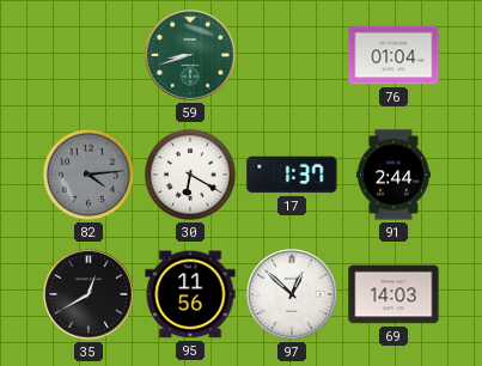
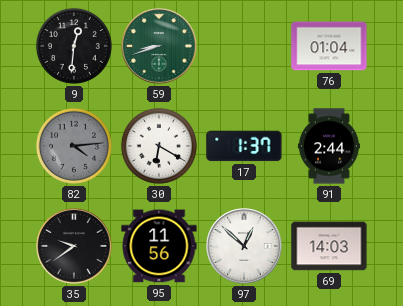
9: none -> 12:31
35: 12:40 -> 9:39
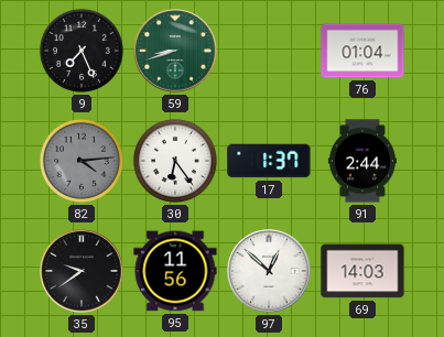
9: 12:31 -> 7:26
30: 6:20 -> 6:24
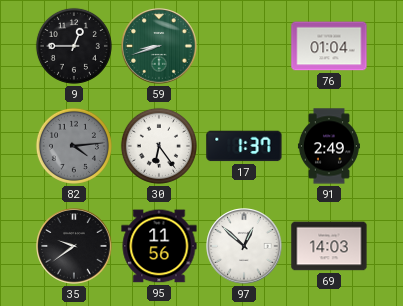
9: 7:26 -> 12:45
91: 2:44 -> 2:49
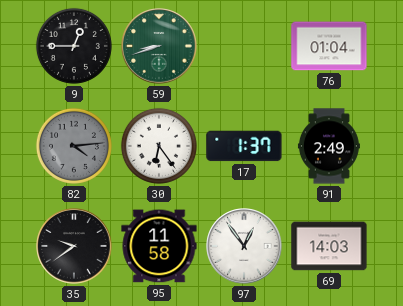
95: 11:56 -> 11:58
97: 12:52 -> 12:54
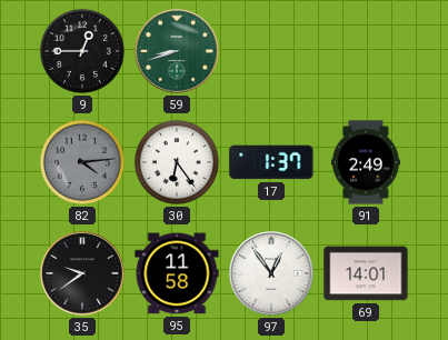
76: 01:04 -> none
69: 14:03 -> 14:01
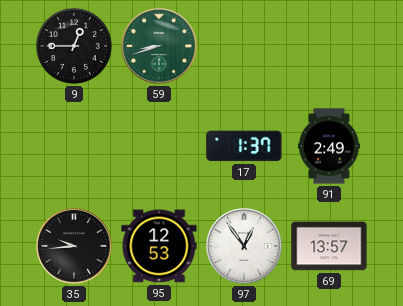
82: 4:14 -> none
30: 6:24 -> none
35: 9:39 -> 9:44
95: 11:58 -> 12:53
69: 14:01 -> 13:57
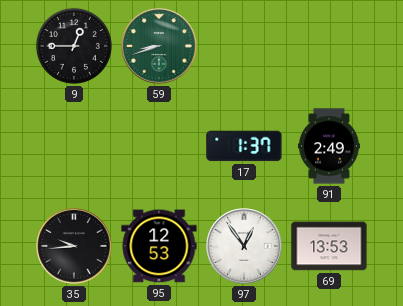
69: 13:57 -> 13:53
